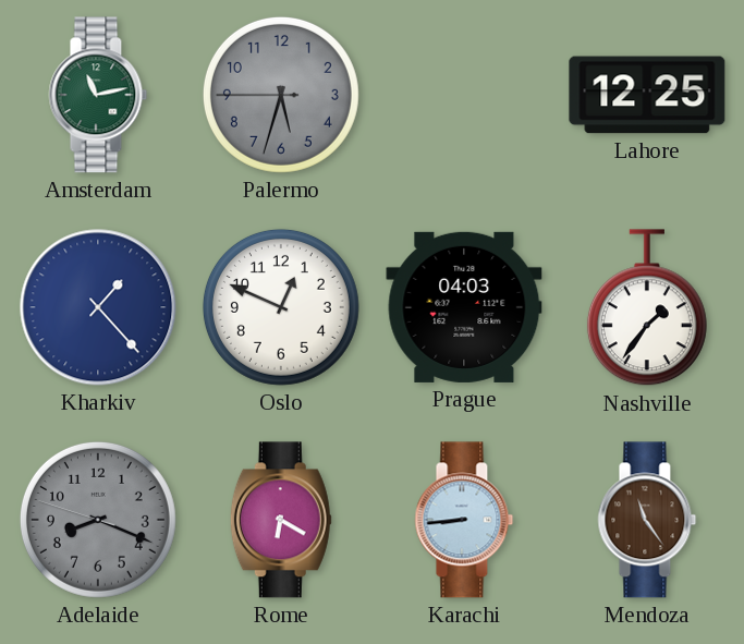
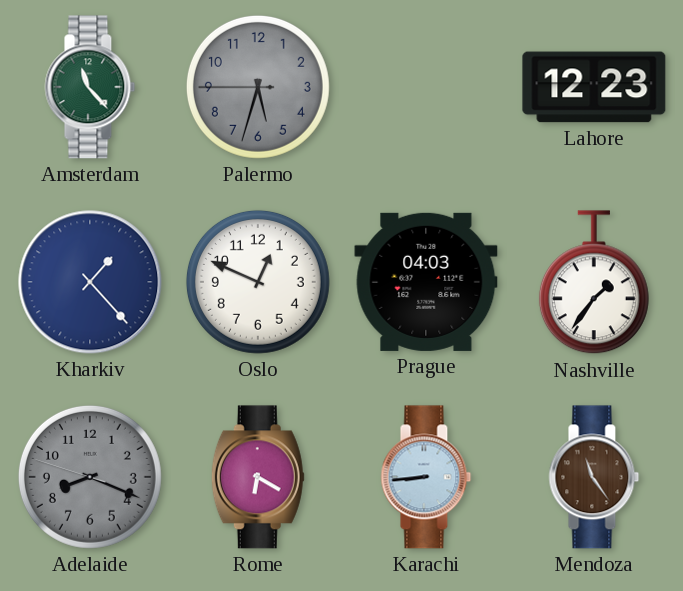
Amsterdam: 11:13 -> 11:23
Lahore: 12:25 -> 12:23
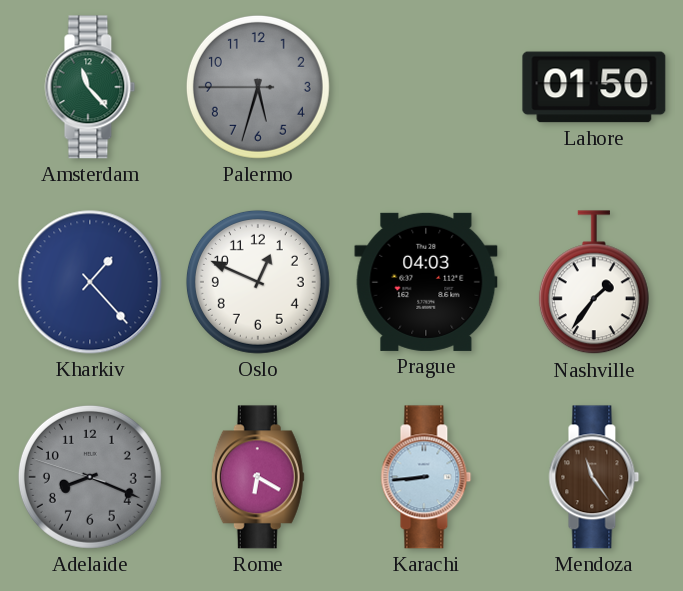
Lahore: 12:23 -> 01:50
